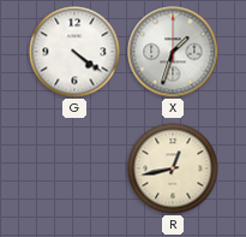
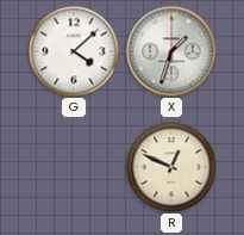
G: 4:21 -> 4:08
R: 12:43 -> 12:49
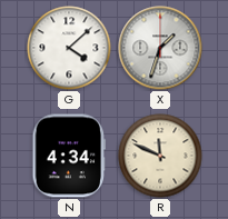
N: none -> 4:34
R: 12:49 -> 11:49
